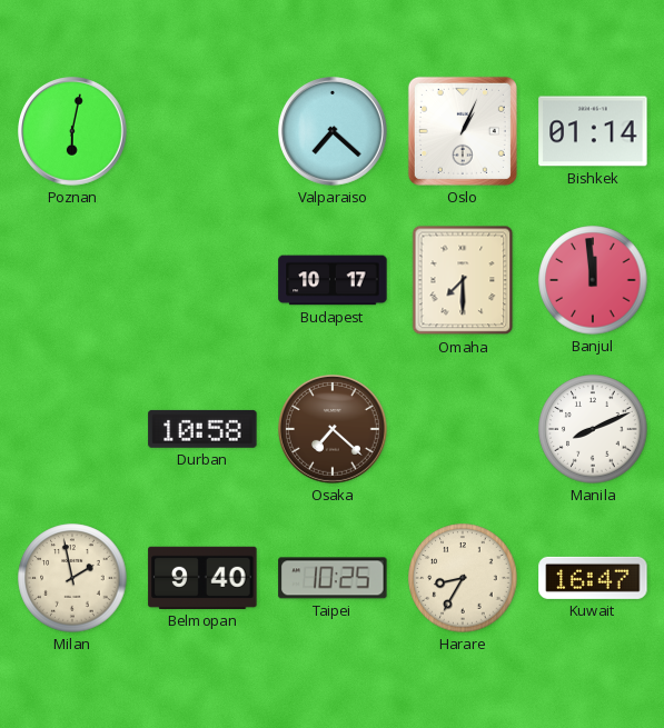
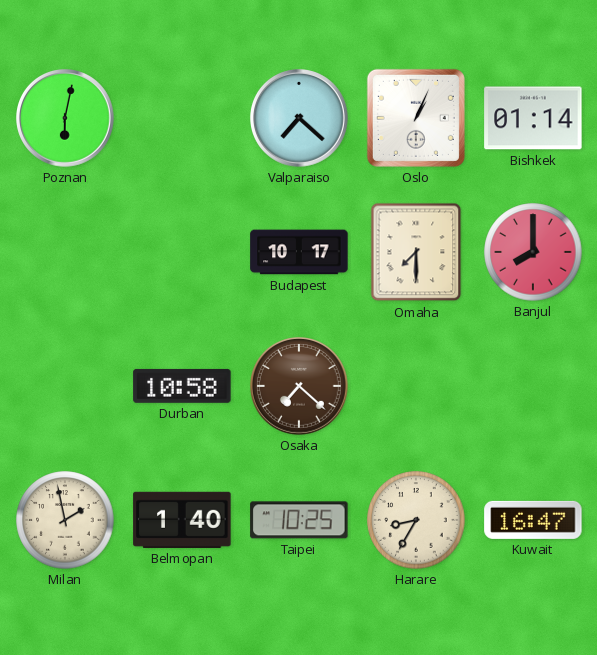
Banjul: 11:59 -> 8:00
Manila: 8:11 -> none
Belmopan: 9:40 -> 1:40
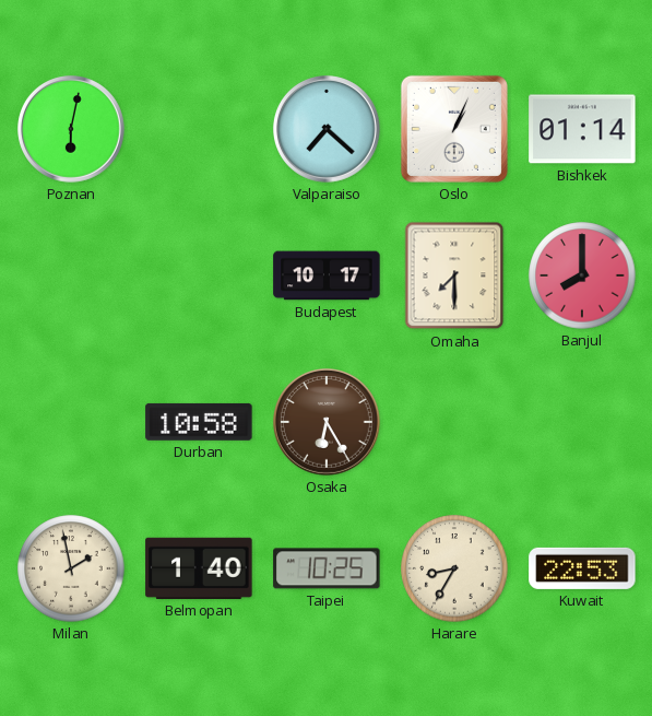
Osaka: 7:22 -> 6:25
Kuwait: 16:47 -> 22:53
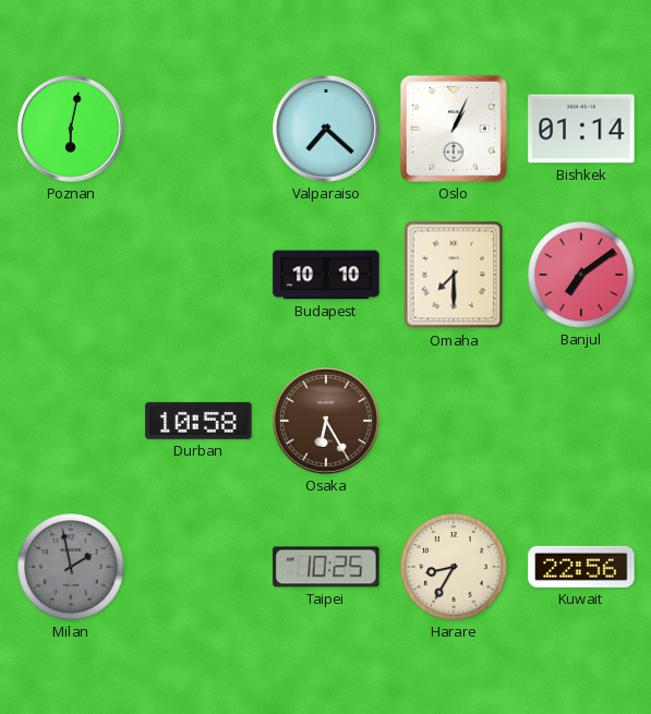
Budapest: 10:17 -> 10:10
Banjul: 8:00 -> 7:09
Milan dial: cream -> grey
Belmopan: 1:40 -> none
Kuwait: 22:53 -> 22:56
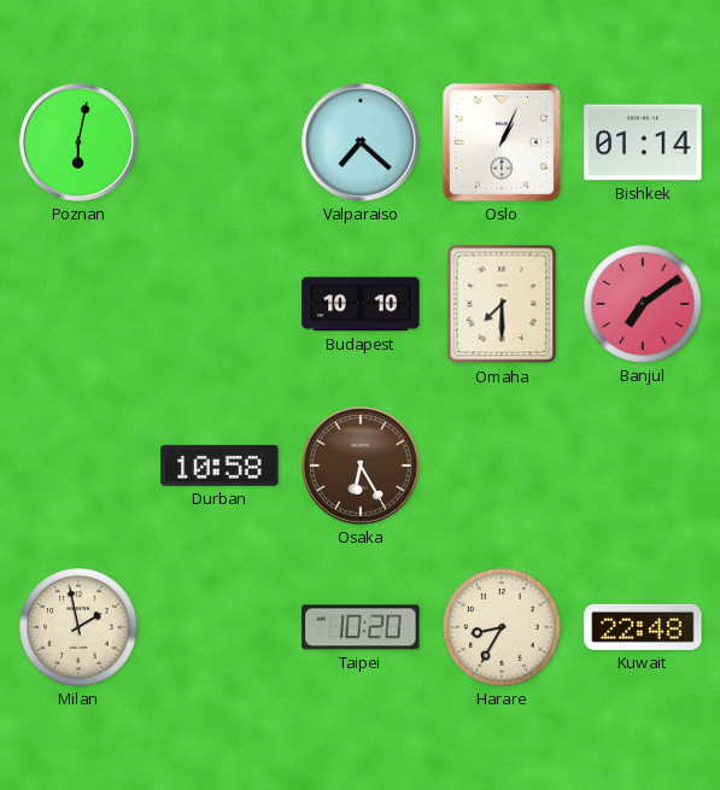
Milan dial: grey -> cream
Taipei: 10:25 -> 10:20
Kuwait: 22:56 -> 22:48
